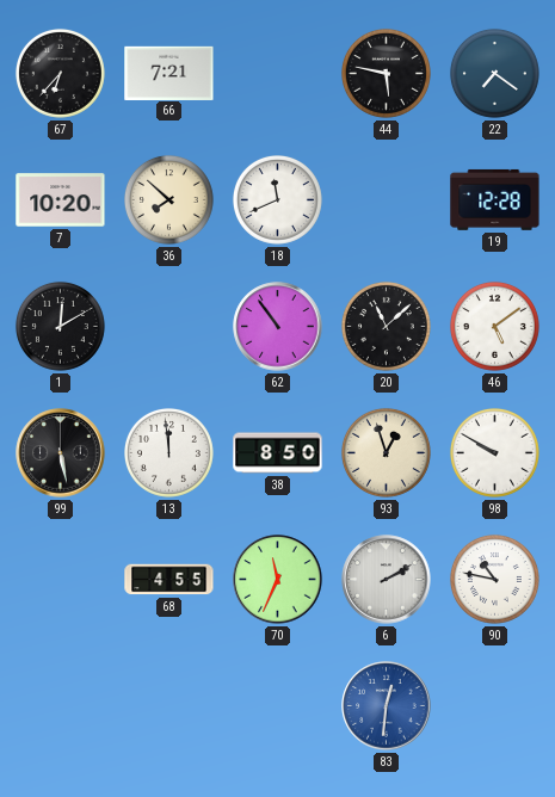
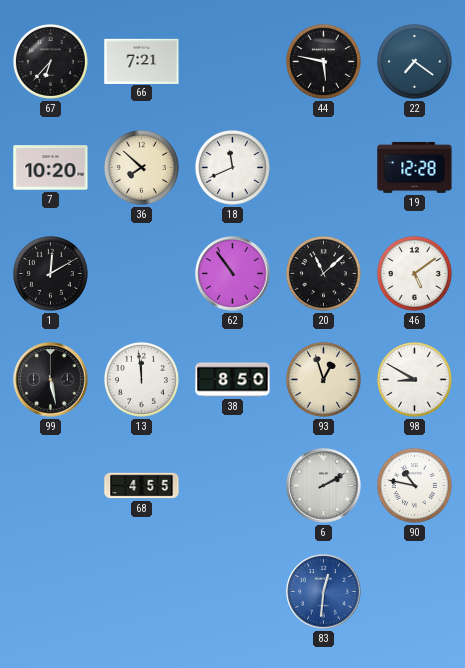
98: 9:50 -> 8:50
70: 11:34 -> none
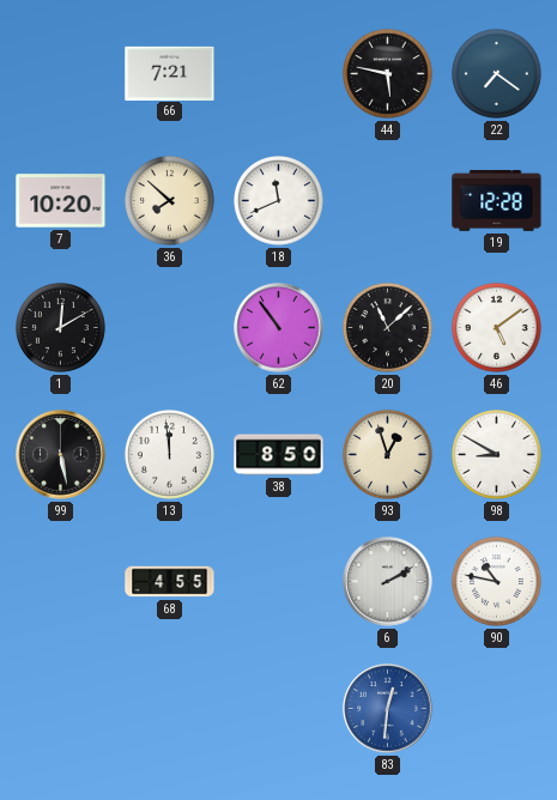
67: 6:37 -> none
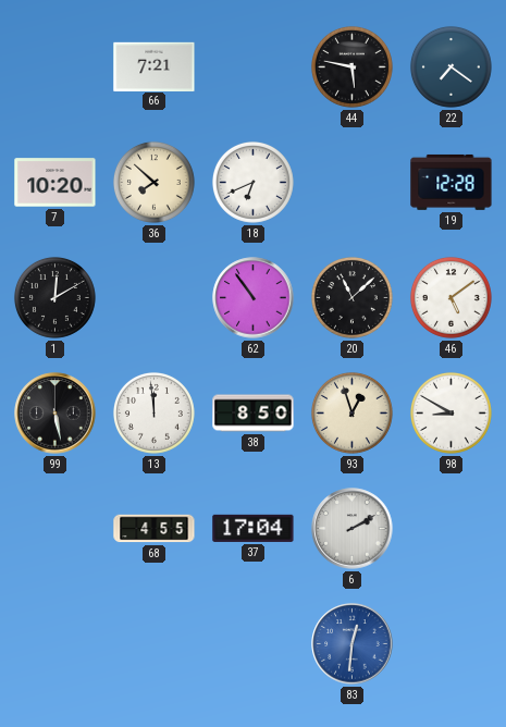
18: 11:41 -> 6:41
37: none -> 17:04
90: 10:47 -> none
